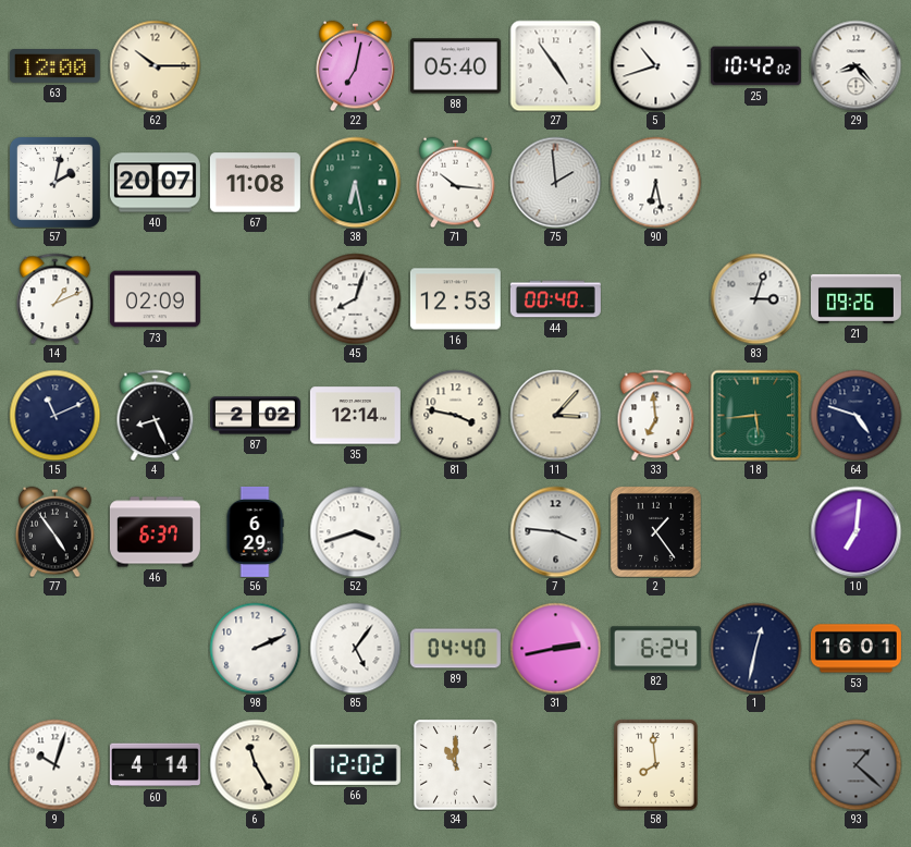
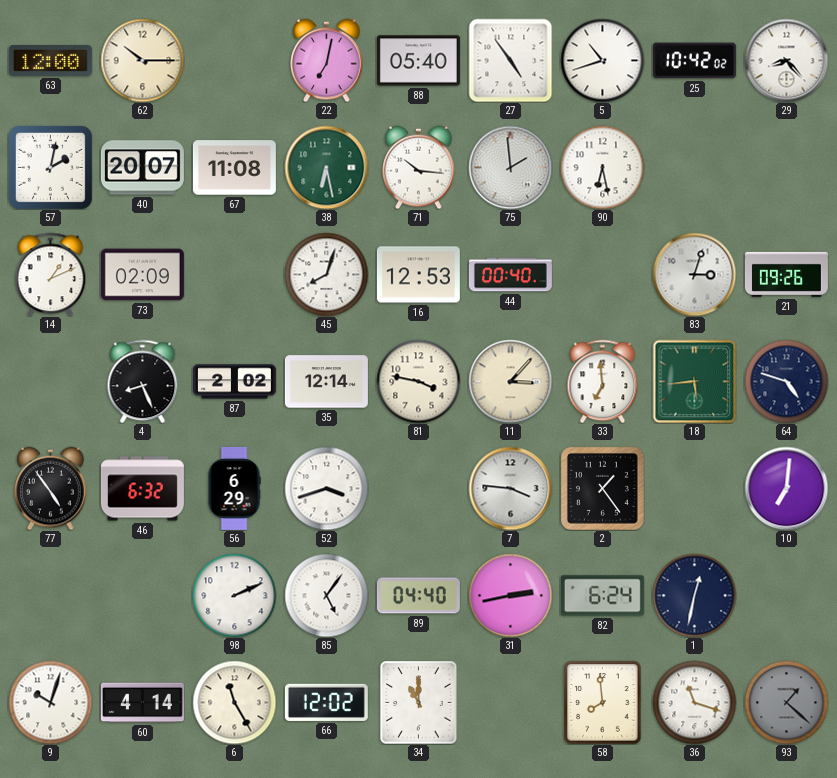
15: 11:11 -> none
46: 6:37 -> 6:32
53: 16:01 -> none
36: none -> 11:18
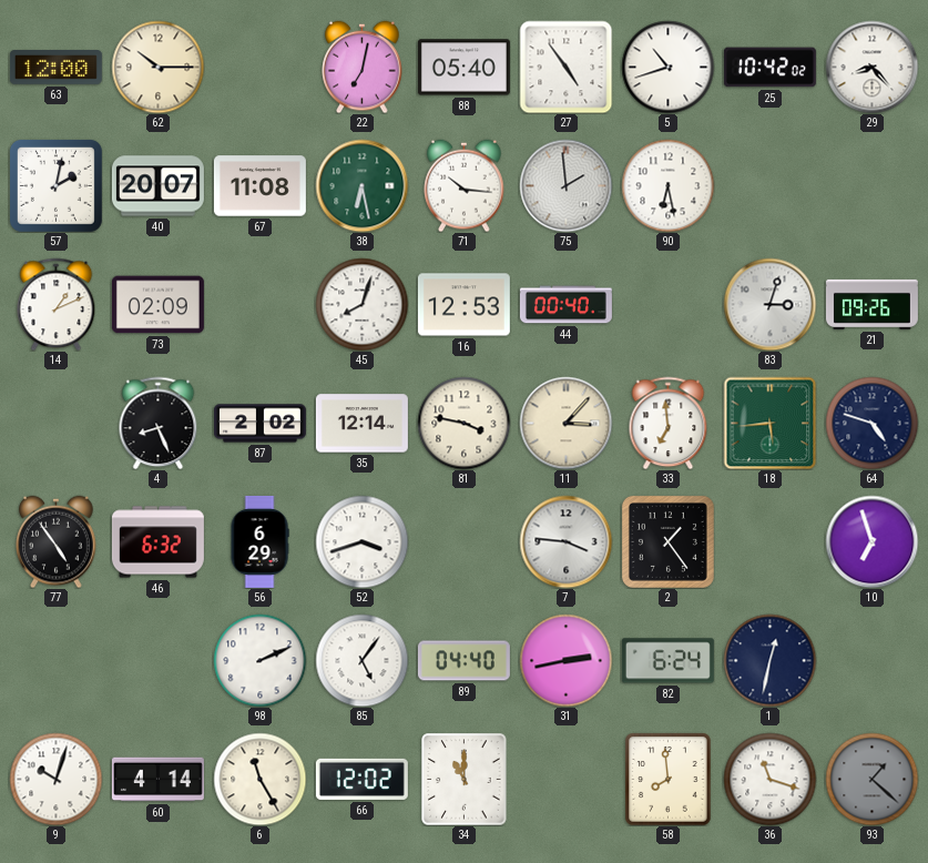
10: 7:01 -> 6:57
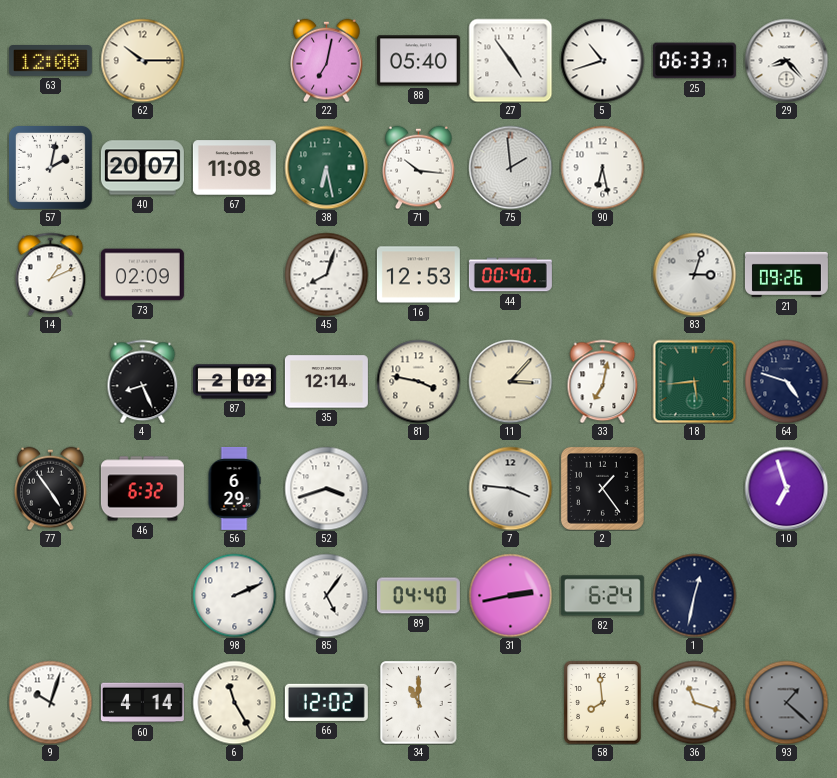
25: 10:42 -> 06:33
33: 6:59 -> 7:02
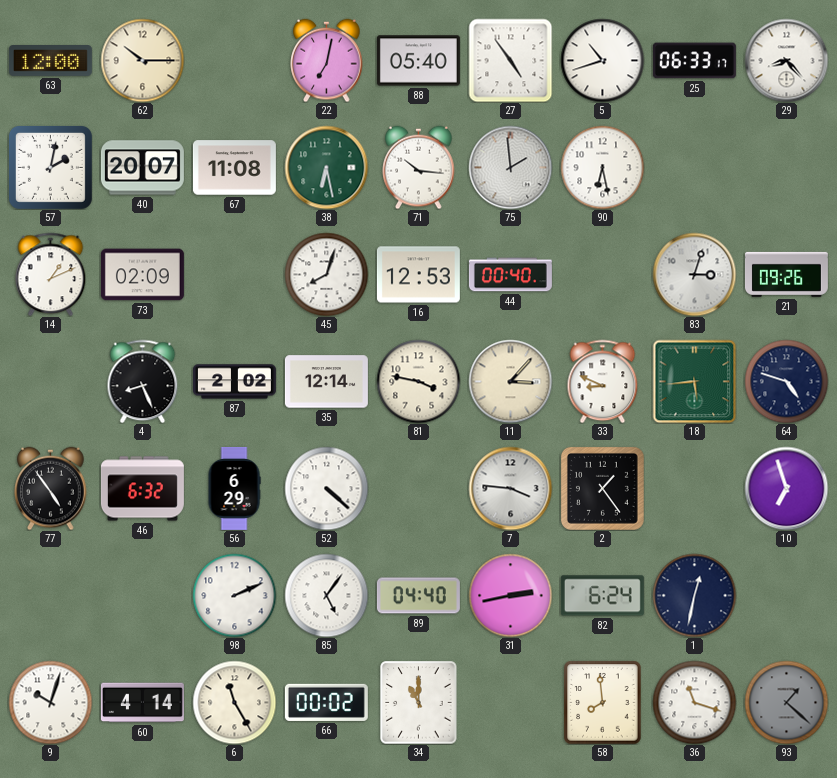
33: 7:02 -> 8:49
52: 3:42 -> 4:22
66: 12:02 -> 00:02
